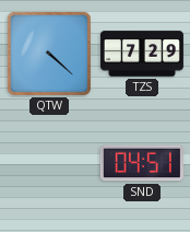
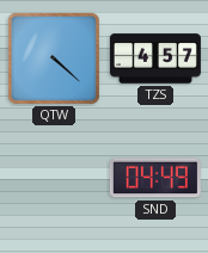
TZS: 7:29 -> 4:57
SND: 04:51 -> 04:49
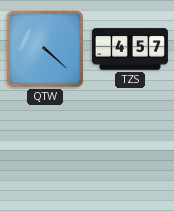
SND: 04:49 -> none
